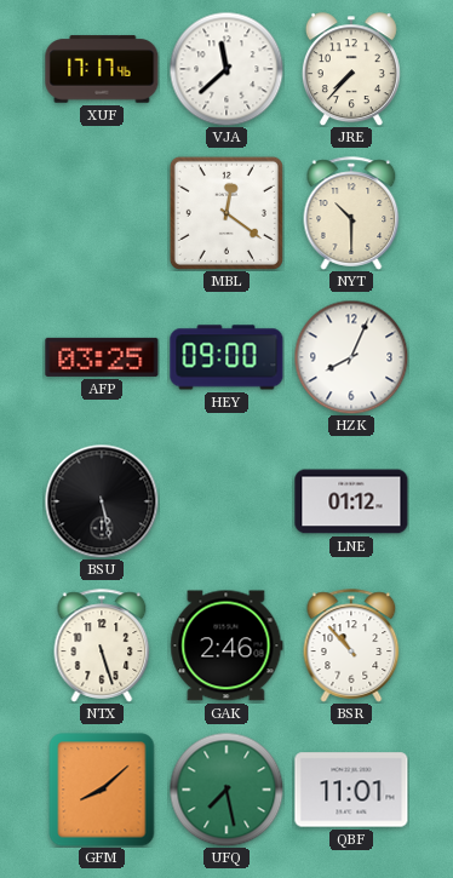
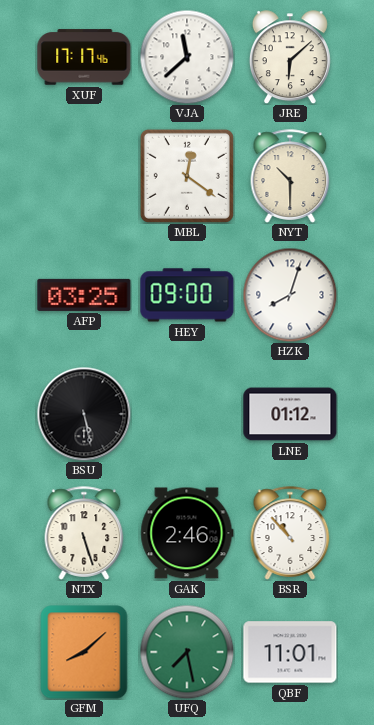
JRE: 7:37 -> 6:08
HZK: 8:04 -> 8:03
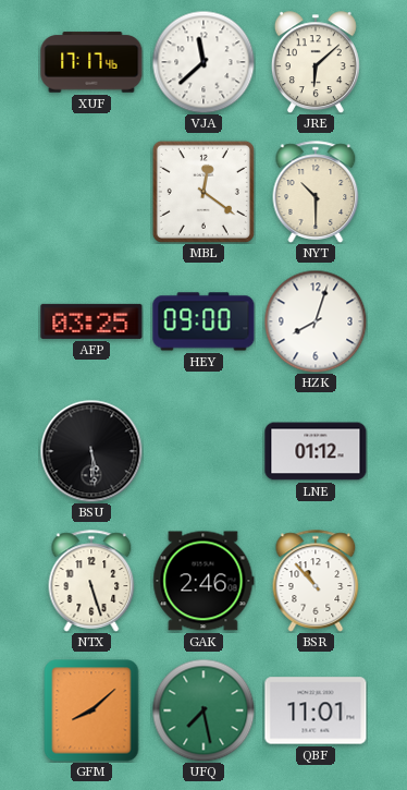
BSU: 5:28 -> 5:29
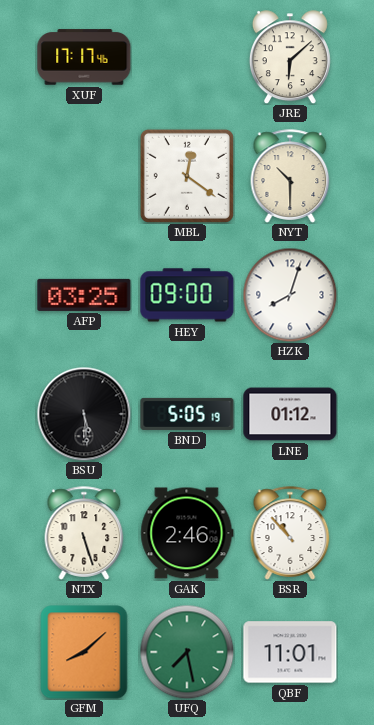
VJA: 11:38 -> none
BND: none -> 5:05
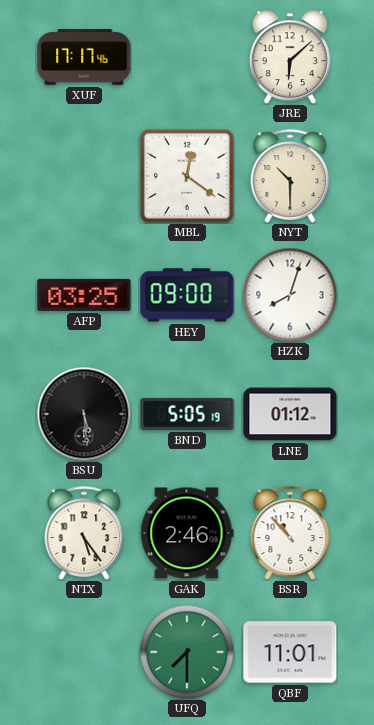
NTX: 5:27 -> 5:24
GFM: 8:08 -> none
UFQ: 7:28 -> 7:30
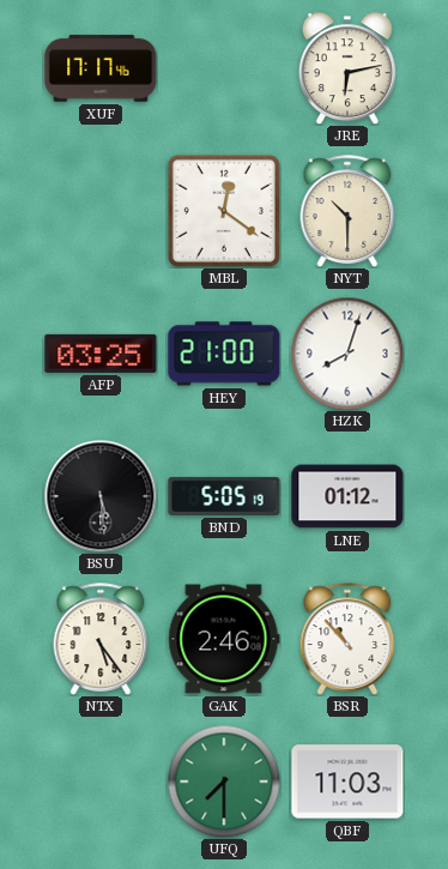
JRE: 6:08 -> 6:13
HEY: 09:00 -> 21:00
QBF: 11:01 -> 11:03
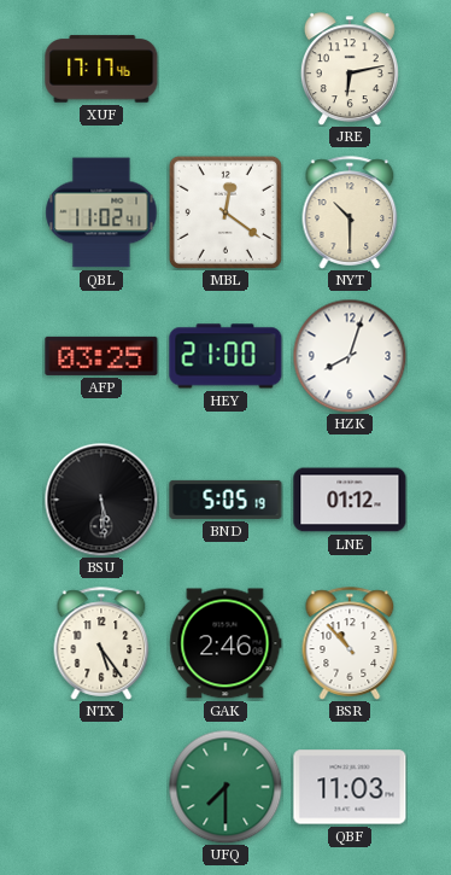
QBL: none -> 11:02
